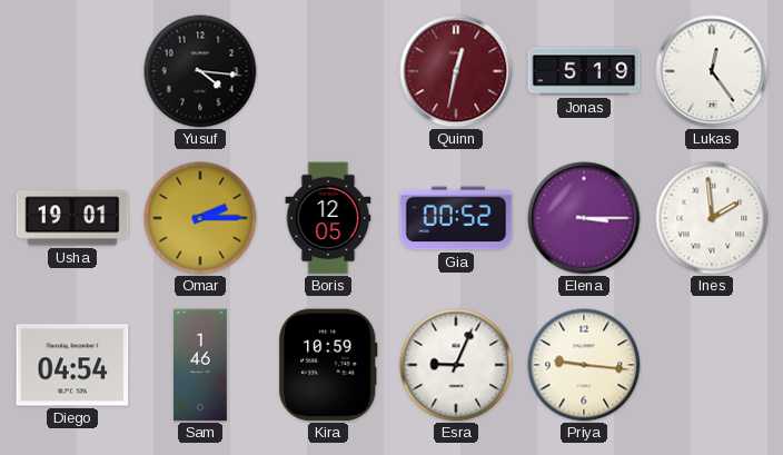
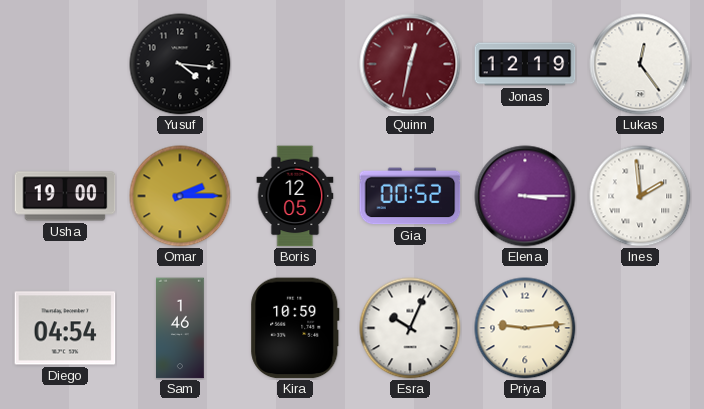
Jonas: 5:19 -> 12:19
Usha: 19:01 -> 19:00
Esra: 9:04 -> 10:04
Priya: 9:16 -> 9:14
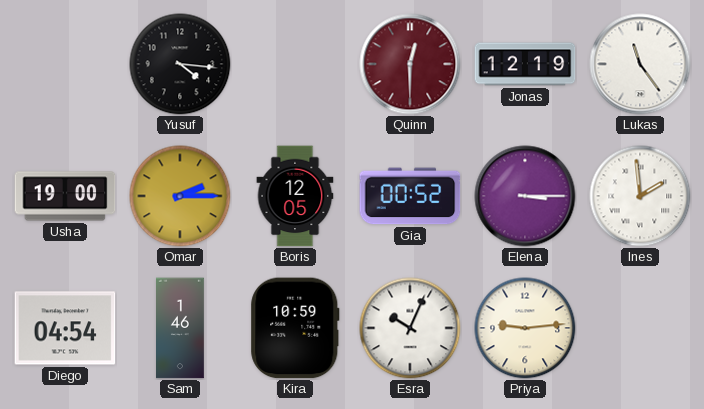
Quinn: 12:32 -> 12:30
Lukas: 12:24 -> 11:24
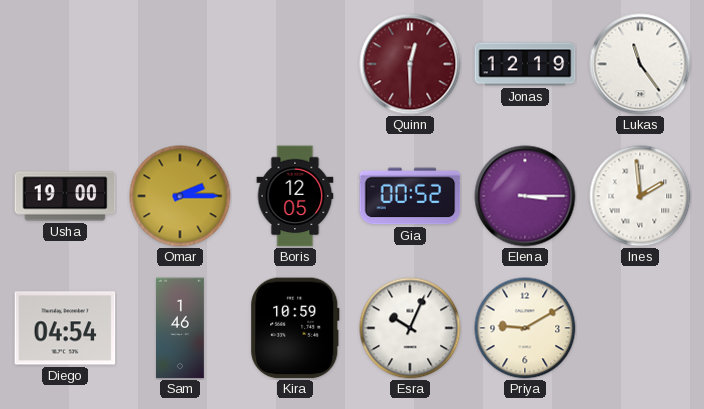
Yusuf: 4:16 -> none
Priya: 9:14 -> 9:10
